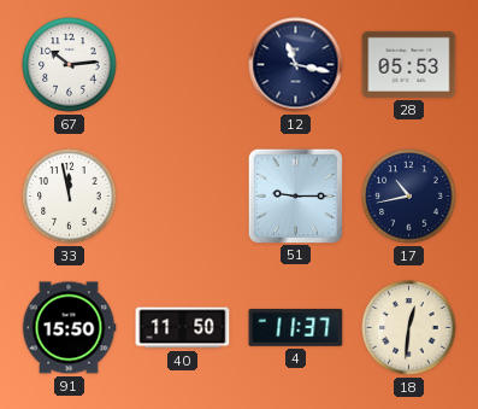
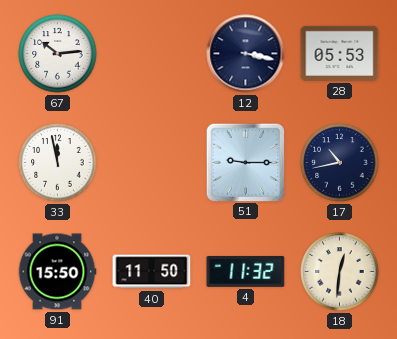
12: 11:17 -> 3:17
4: 11:37 -> 11:32
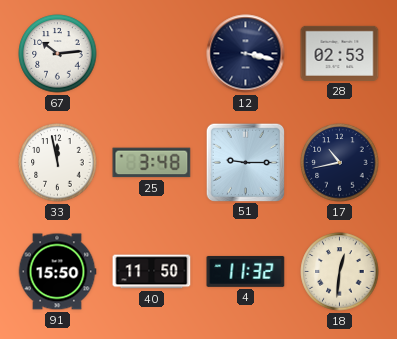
28: 05:53 -> 02:53
25: none -> 3:48
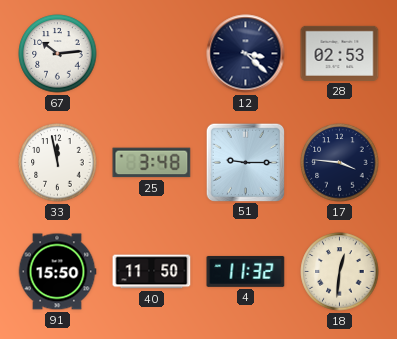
12: 3:17 -> 3:22
17: 10:43 -> 3:46
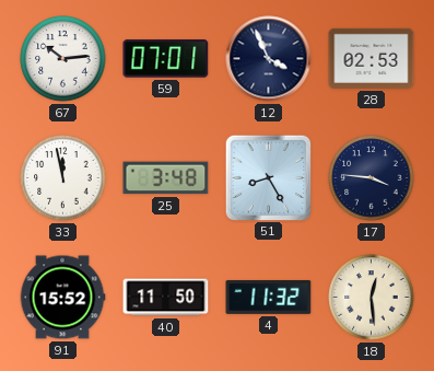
59: none -> 07:01
12: 3:22 -> 3:56
51: 9:15 -> 8:25
91: 15:50 -> 15:52
18: 12:31 -> 12:29
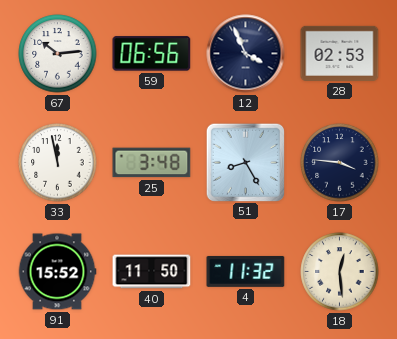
59: 07:01 -> 06:56
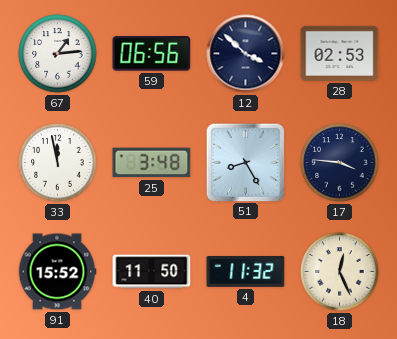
67: 10:14 -> 1:14
12: 3:56 -> 3:52
18: 12:29 -> 12:26
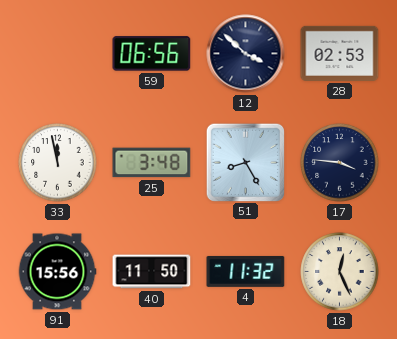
67: 1:14 -> none
91: 15:52 -> 15:56
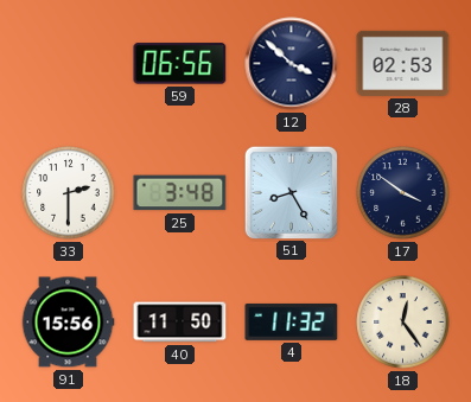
33: 11:58 -> 2:30
17: 3:46 -> 3:51
18: 12:26 -> 12:24
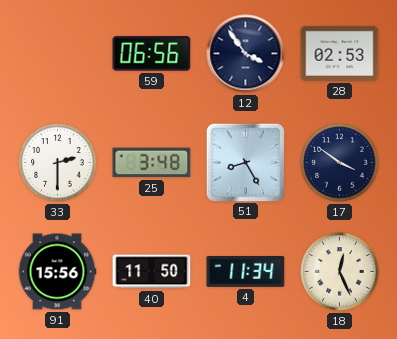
12: 3:52 -> 3:54
4: 11:32 -> 11:34
18: 12:24 -> 12:26
